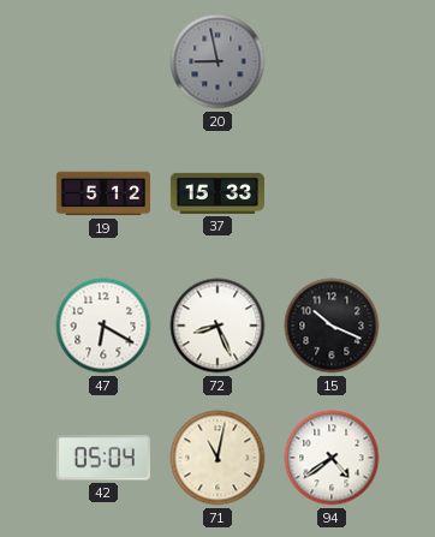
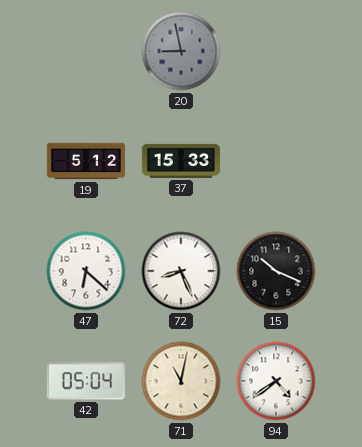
47: 6:20 -> 6:22
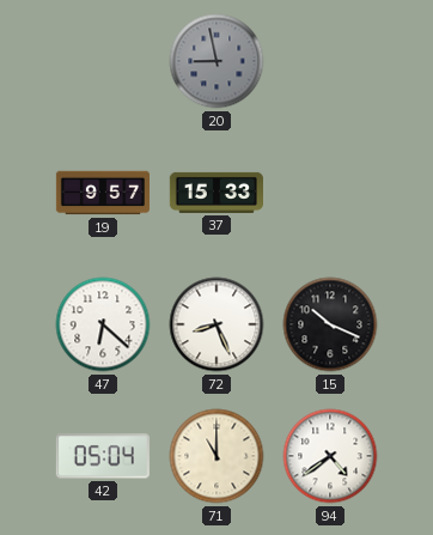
19: 5:12 -> 9:57
71: 11:02 -> 11:00
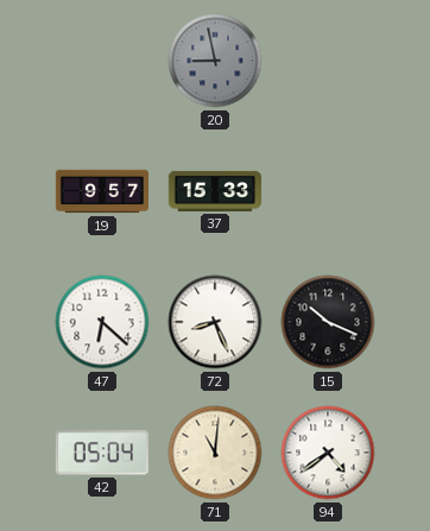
71: 11:00 -> 11:01
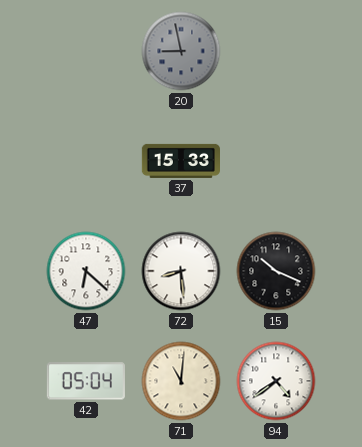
19: 9:57 -> none
72: 8:26 -> 8:29
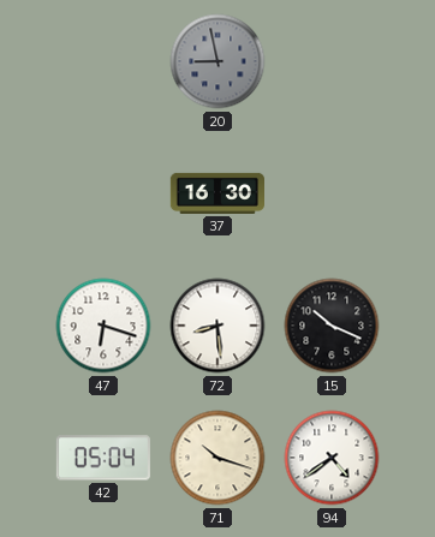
37: 15:33 -> 16:30
47: 6:22 -> 6:18
71: 11:01 -> 10:18
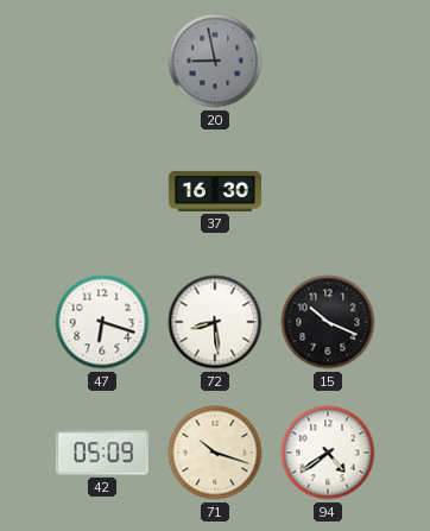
42: 05:04 -> 05:09
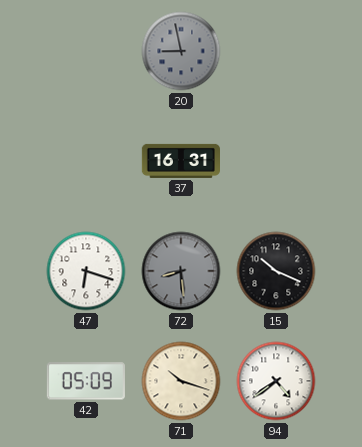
37: 16:30 -> 16:31
72 dial: white -> grey
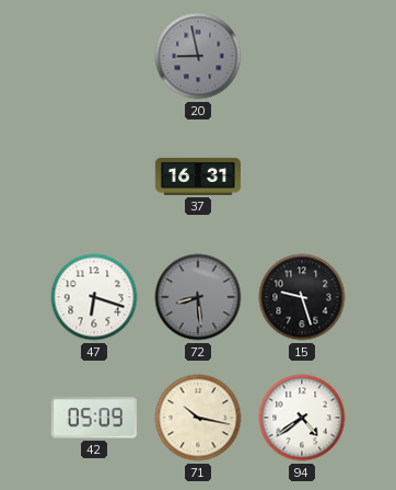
15: 10:19 -> 9:27
71: 10:18 -> 10:17
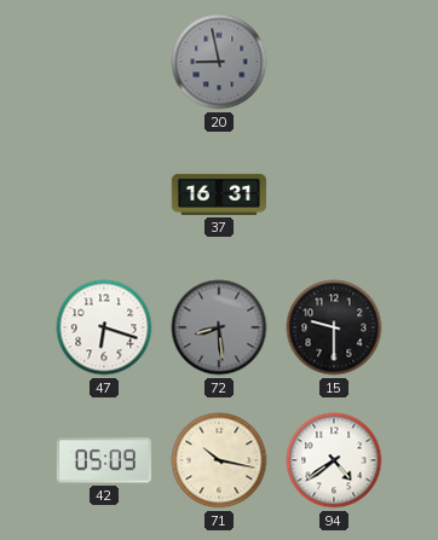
15: 9:27 -> 9:30
